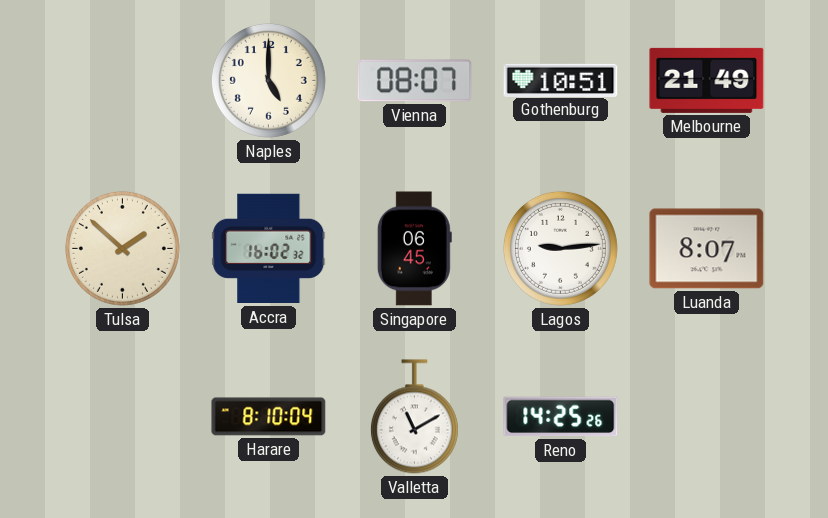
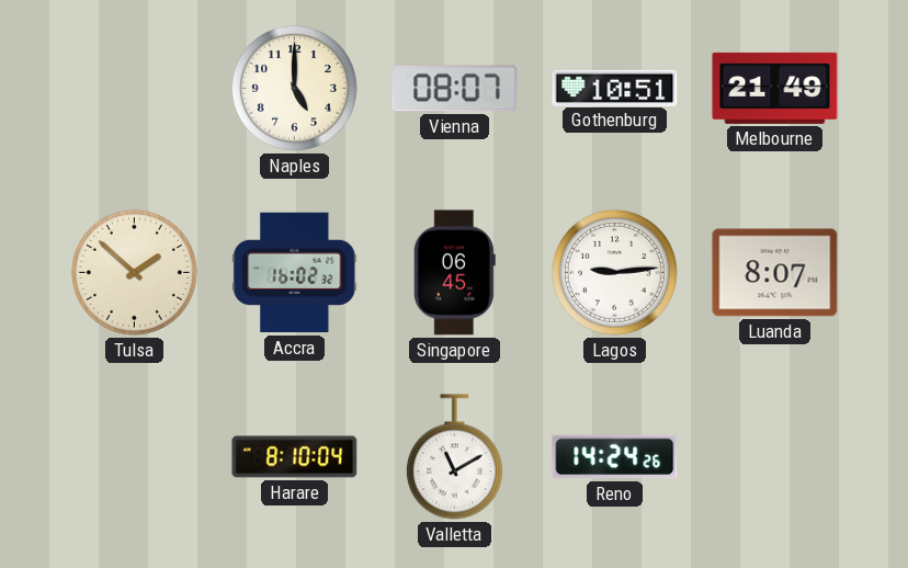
Reno: 14:25 -> 14:24
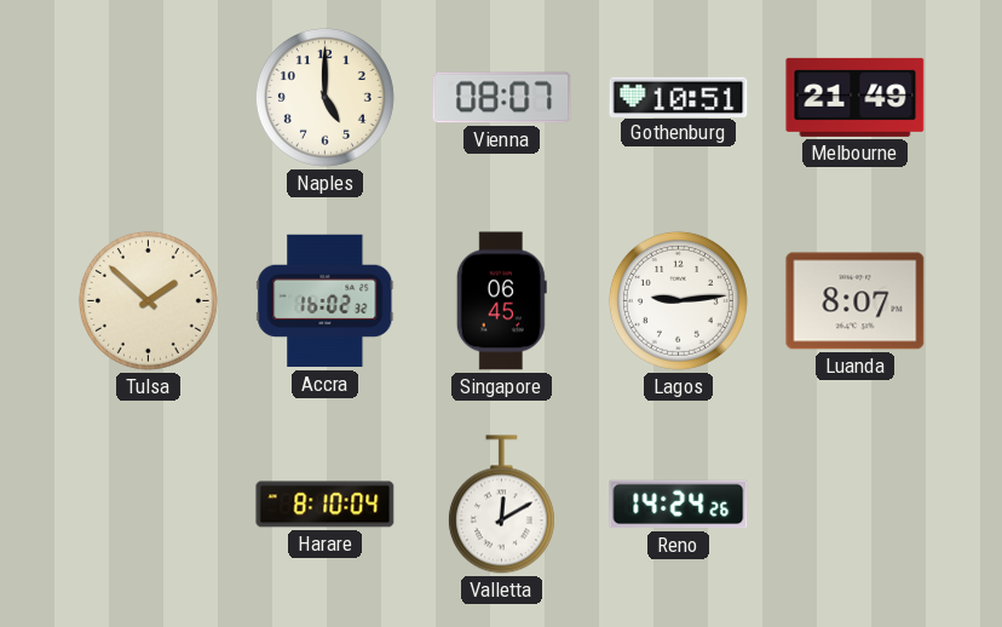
Valletta: 11:10 -> 12:10
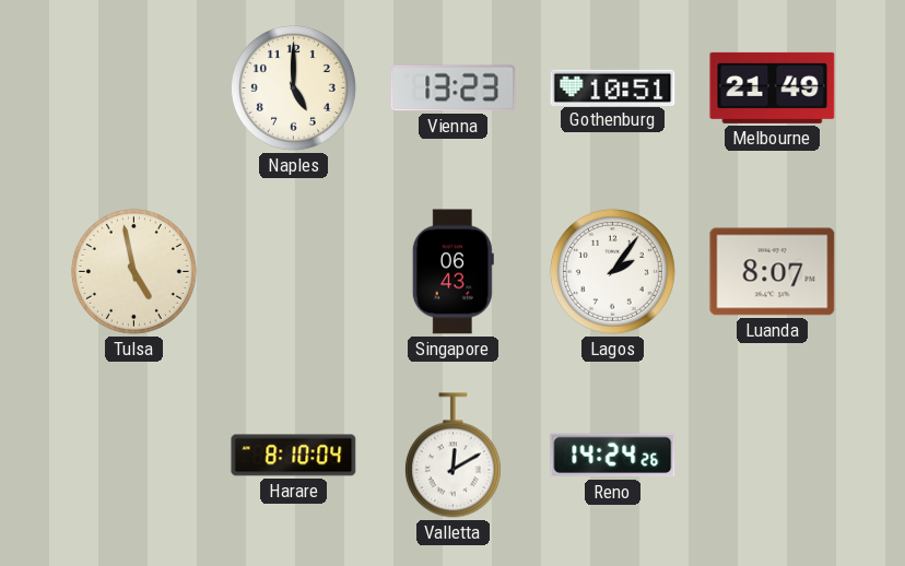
Vienna: 08:07 -> 13:23
Tulsa: 1:52 -> 4:58
Accra: 16:02 -> none
Singapore: 06:45 -> 06:43
Lagos: 9:14 -> 2:06
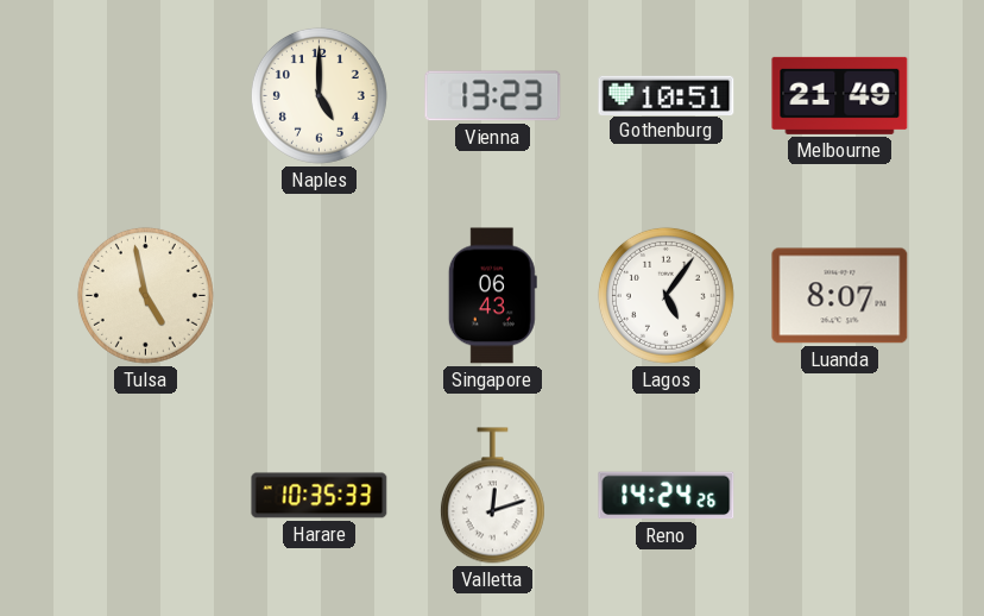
Lagos: 2:06 -> 5:06
Harare: 8:10 -> 10:35
Valletta: 12:10 -> 12:12
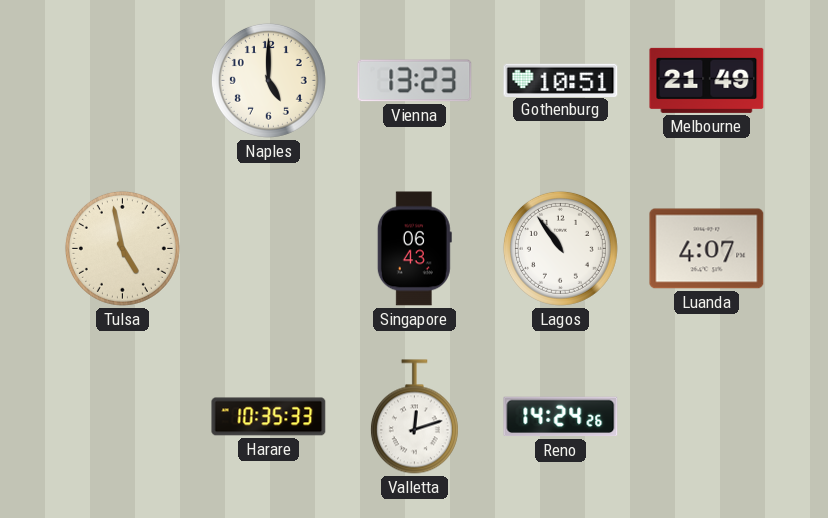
Lagos: 5:06 -> 10:54
Luanda: 8:07 -> 4:07
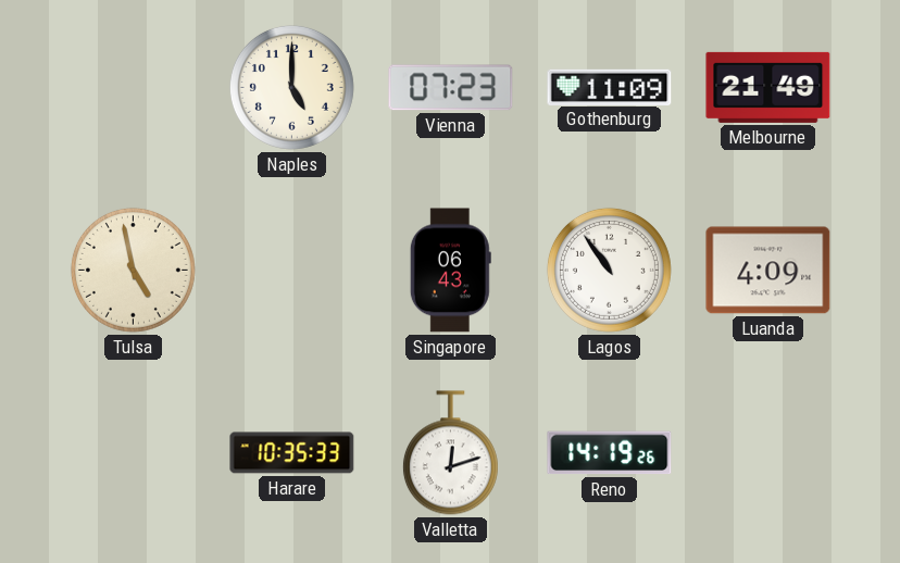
Vienna: 13:23 -> 07:23
Gothenburg: 10:51 -> 11:09
Luanda: 4:07 -> 4:09
Reno: 14:24 -> 14:19
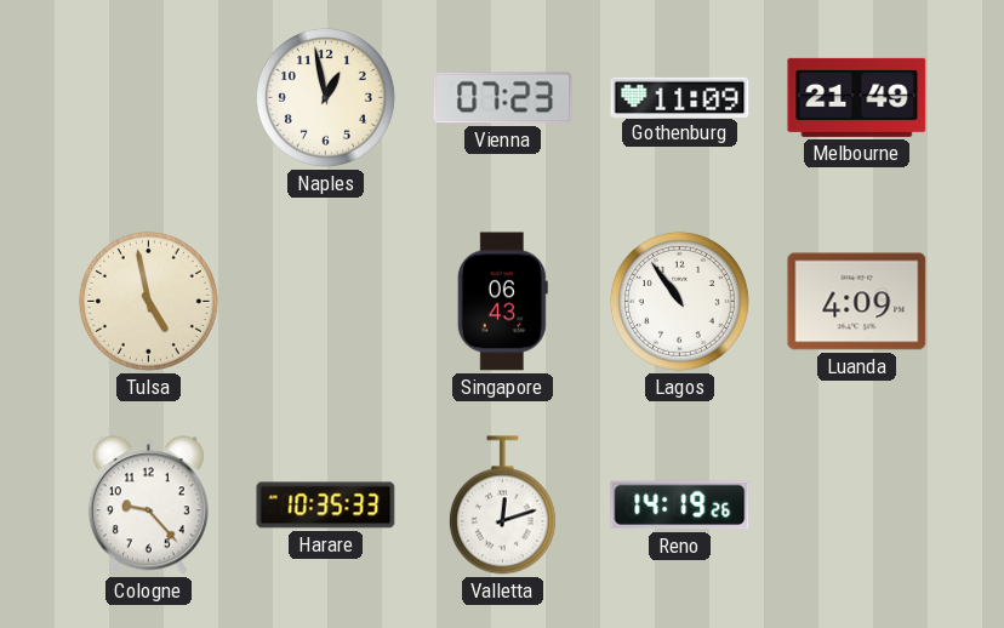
Naples: 5:00 -> 12:58
Cologne: none -> 9:23
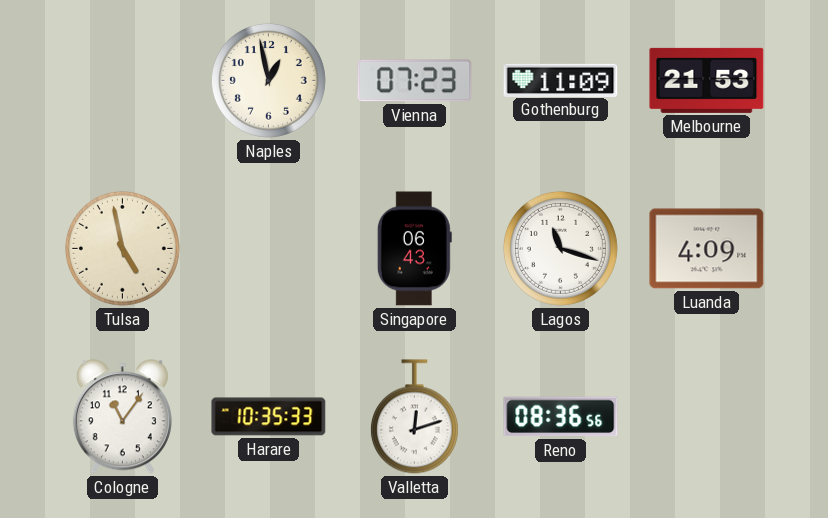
Melbourne: 21:49 -> 21:53
Lagos: 10:54 -> 11:18
Cologne: 9:23 -> 11:06
Reno: 14:19 -> 08:36
